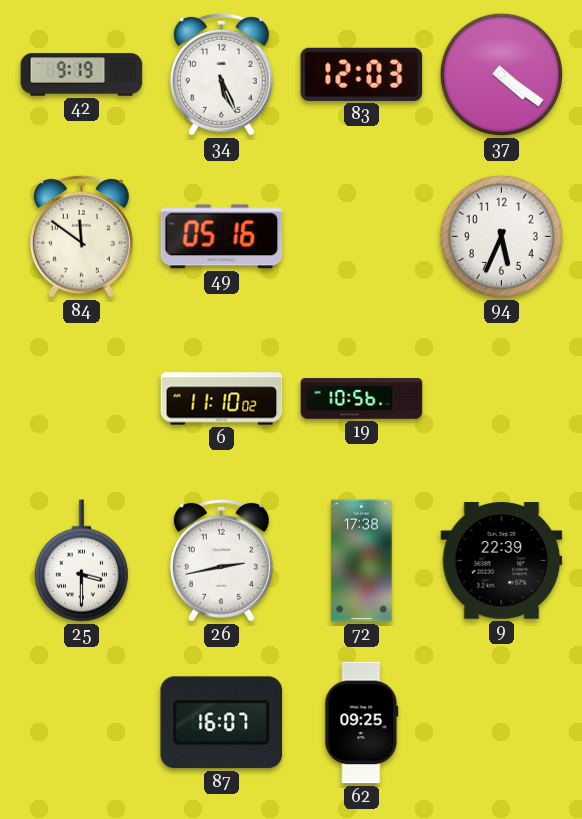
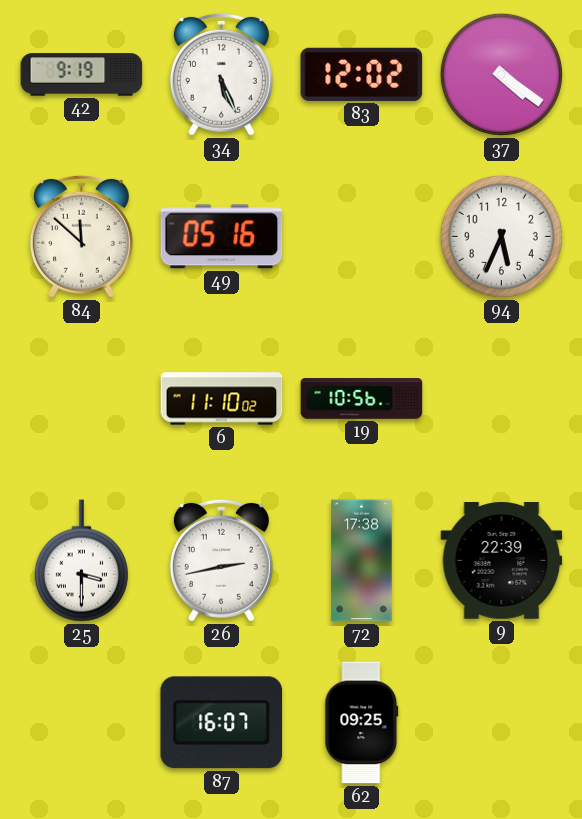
83: 12:03 -> 12:02
84: 11:51 -> 11:52
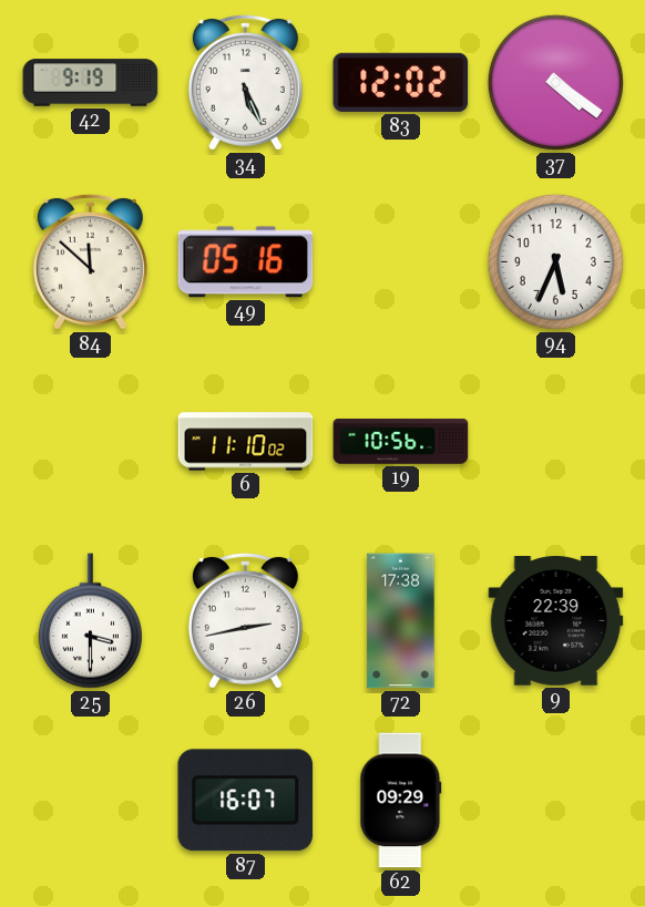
62: 09:25 -> 09:29
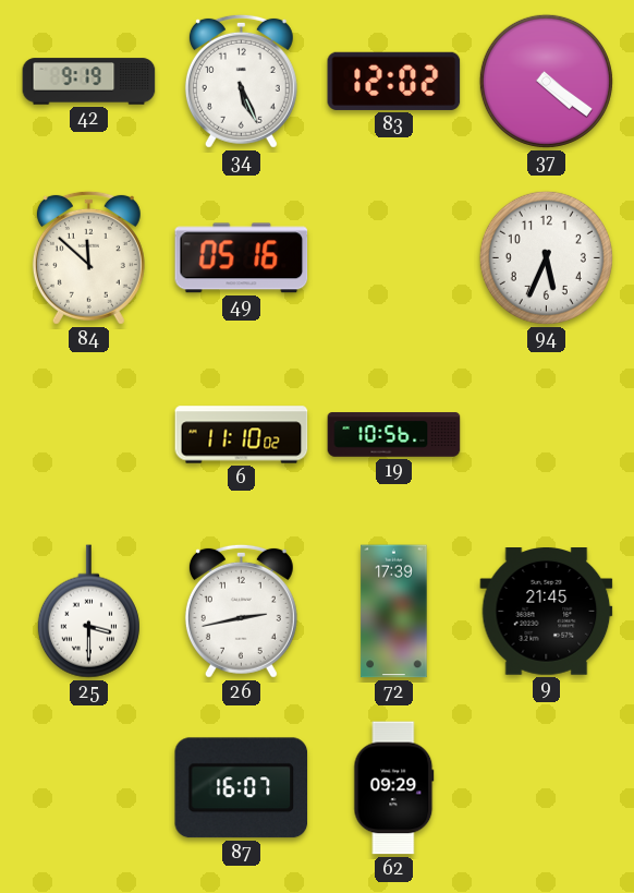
72: 17:38 -> 17:39
9: 22:39 -> 21:45
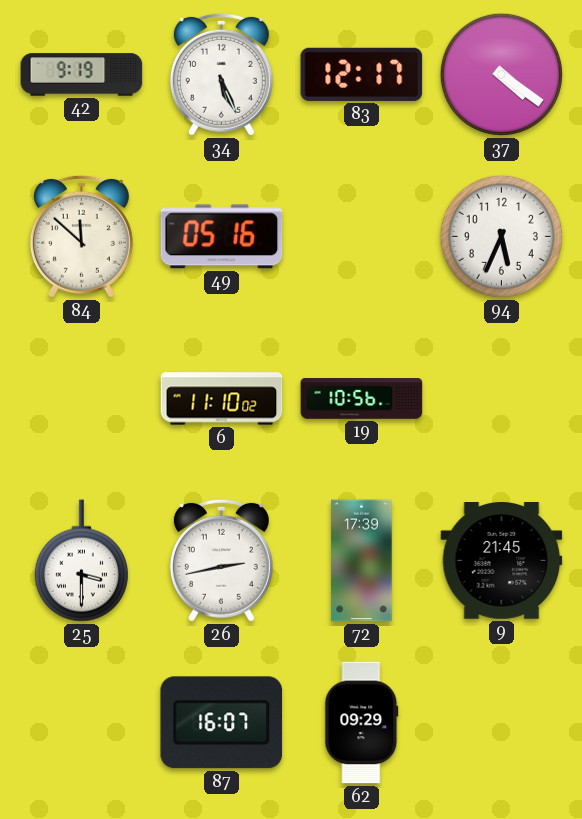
83: 12:02 -> 12:17
